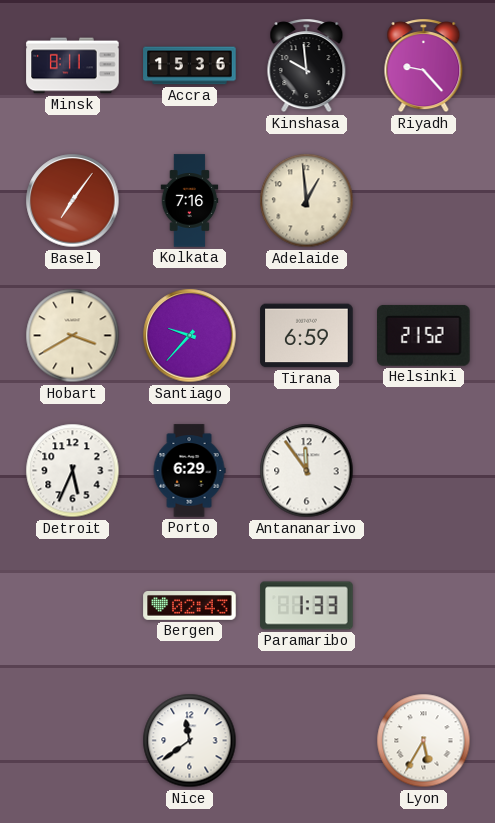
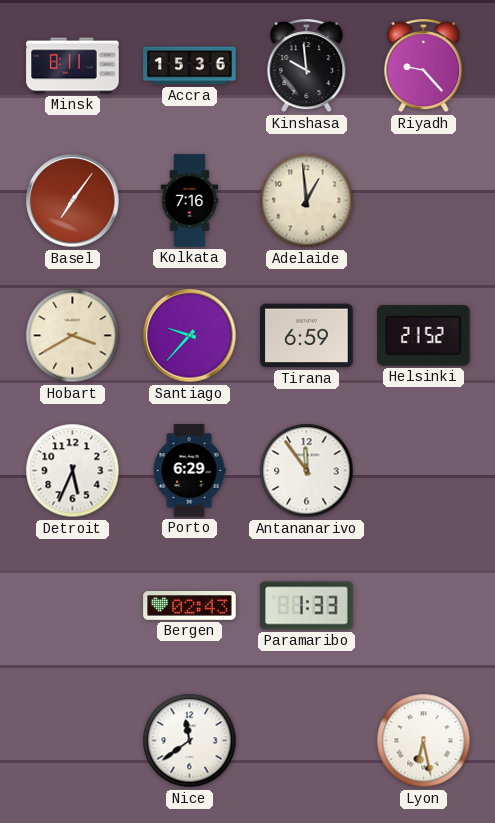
Lyon: 5:35 -> 6:28
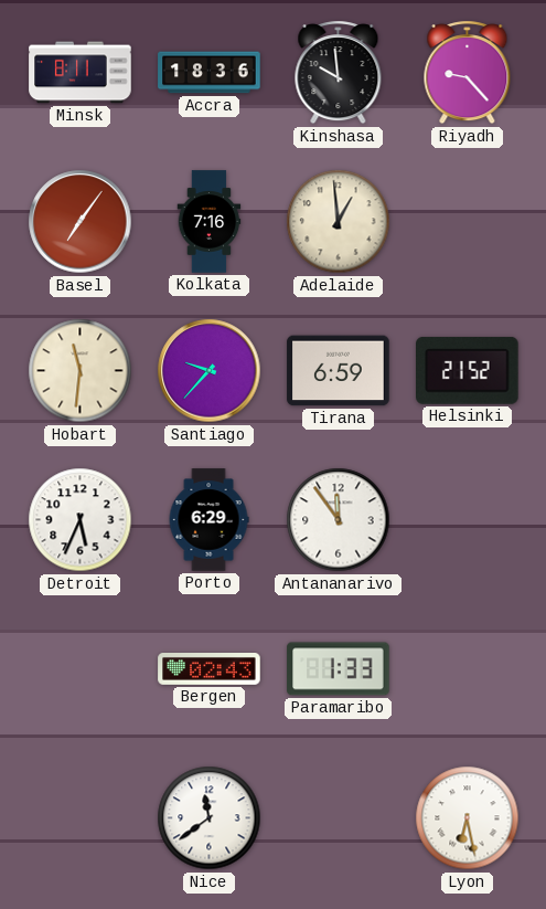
Accra: 15:36 -> 18:36
Hobart: 3:40 -> 11:31
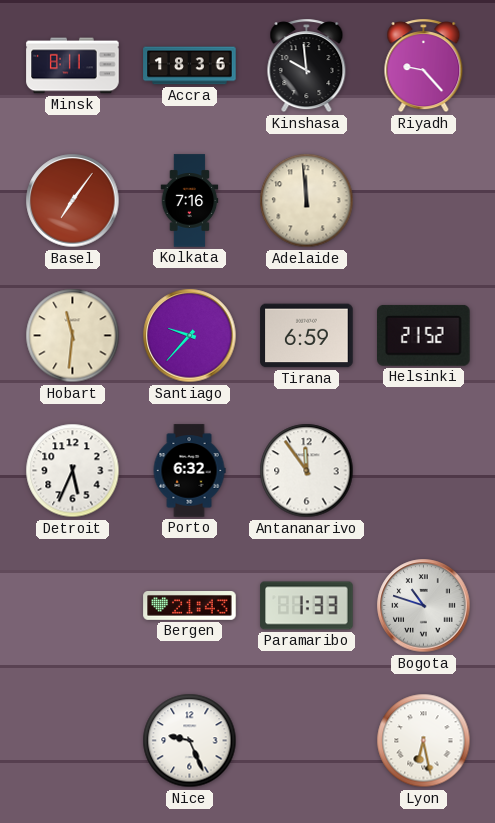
Adelaide: 12:59 -> 11:59
Porto: 6:29 -> 6:32
Bergen: 02:43 -> 21:43
Bogota: none -> 10:48
Nice: 11:39 -> 9:26
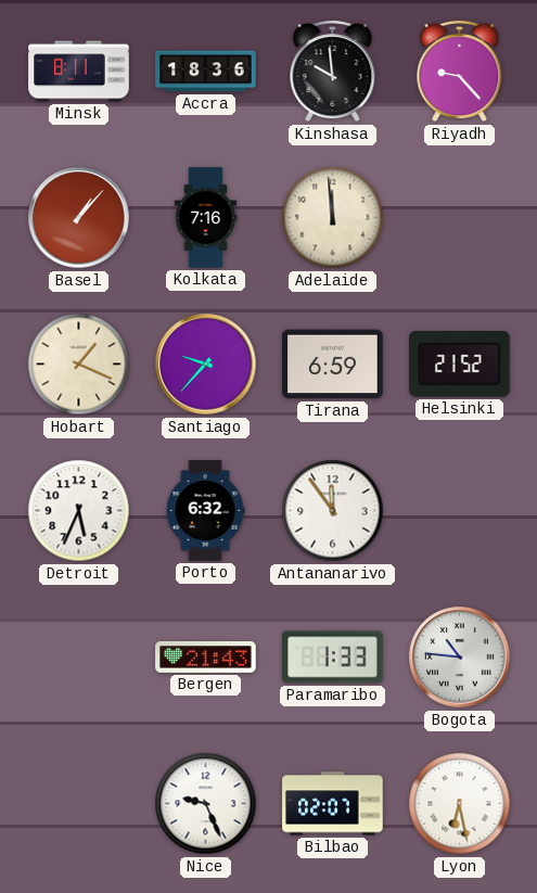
Basel: 7:06 -> 1:07
Hobart: 11:31 -> 1:19
Bogota: 10:48 -> 10:46
Bilbao: none -> 02:07
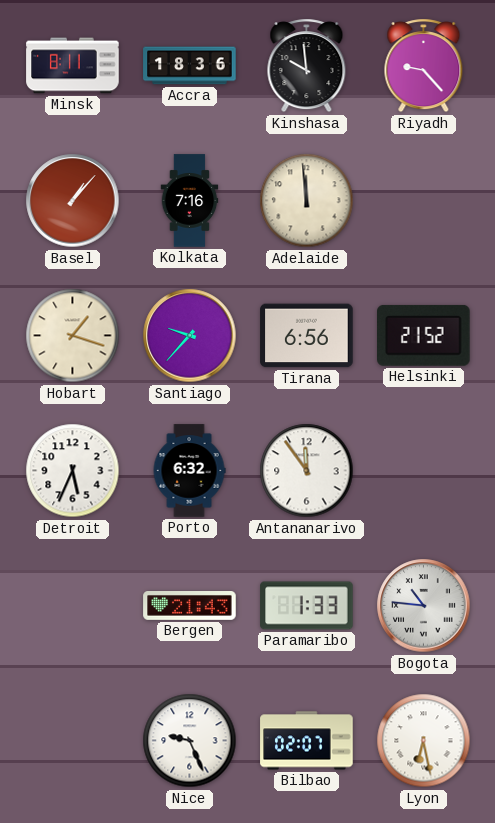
Hobart: 1:19 -> 1:18
Tirana: 6:59 -> 6:56
